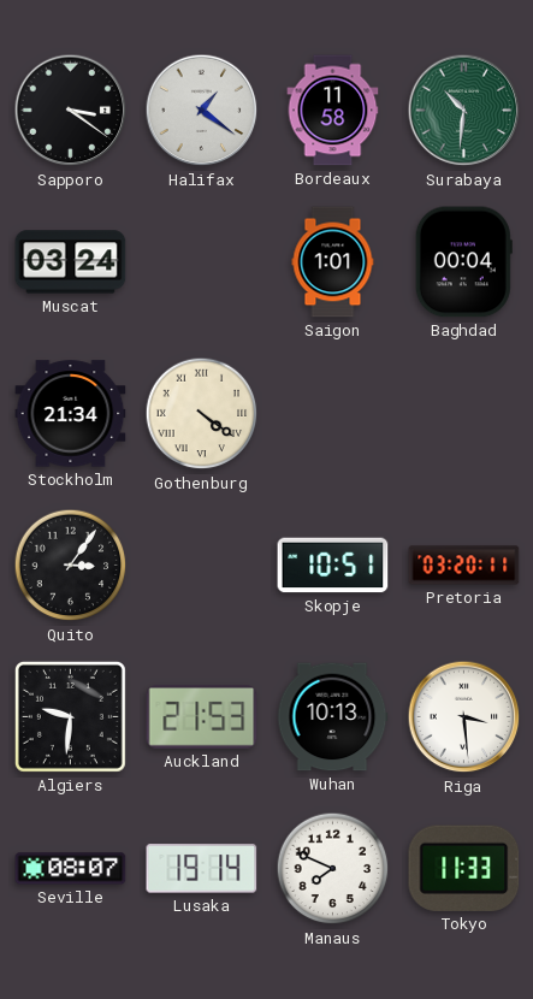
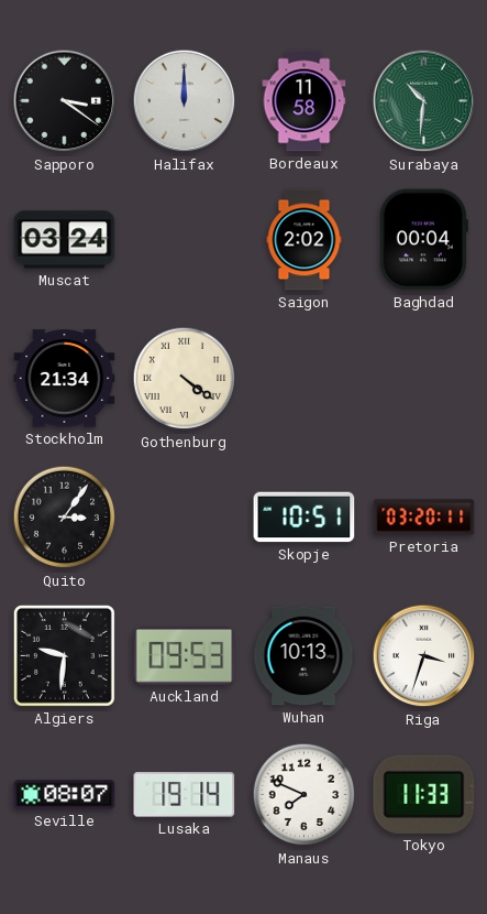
Halifax: 1:21 -> 12:00
Saigon: 1:01 -> 2:02
Auckland: 21:53 -> 09:53
Riga: 3:29 -> 3:33
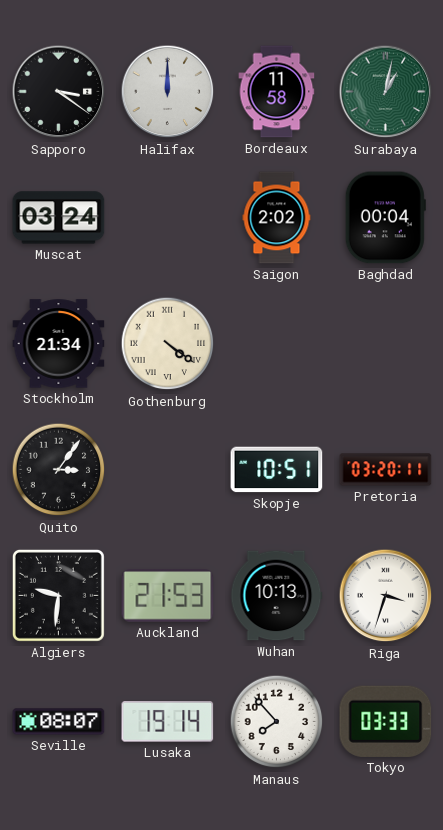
Surabaya: 10:31 -> 1:02
Auckland: 09:53 -> 21:53
Manaus: 7:49 -> 7:53
Tokyo: 11:33 -> 03:33
